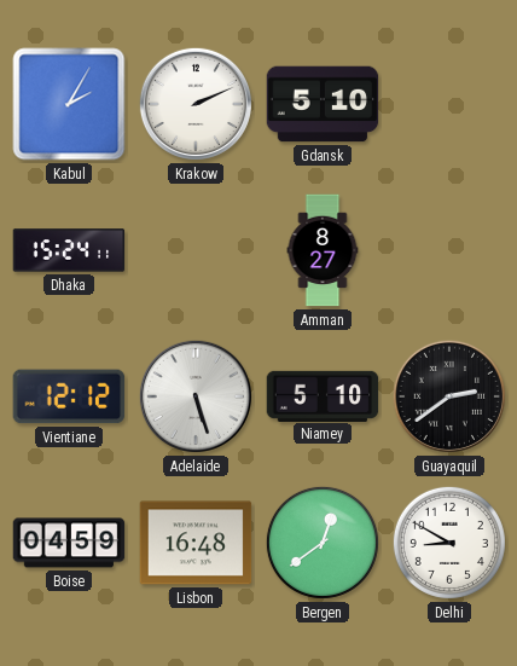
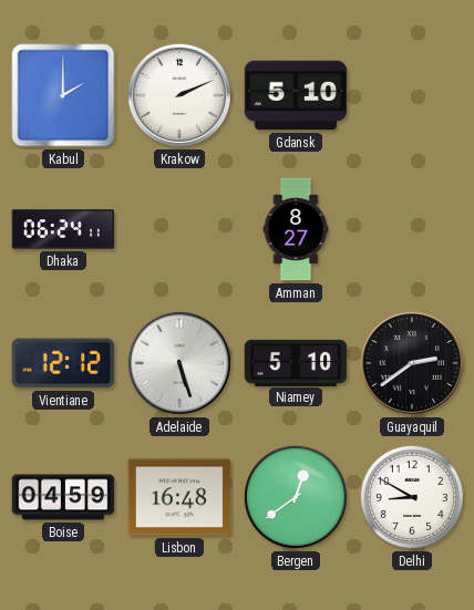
Kabul: 2:05 -> 2:00
Dhaka: 15:24 -> 06:24
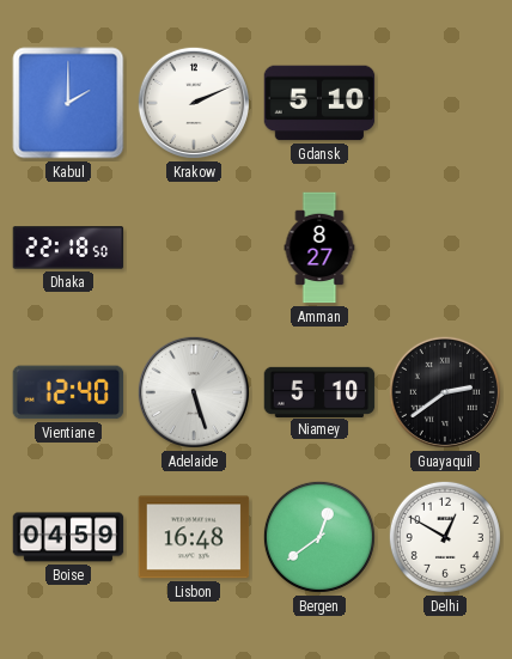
Dhaka: 06:24 -> 22:18
Vientiane: 12:12 -> 12:40
Delhi: 8:50 -> 12:50
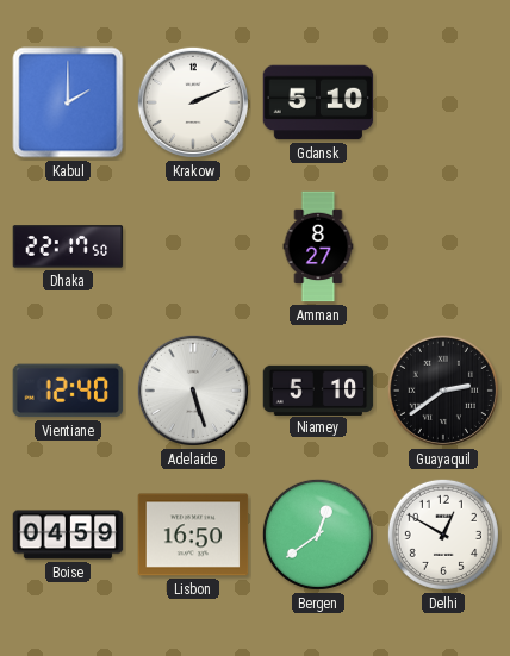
Dhaka: 22:18 -> 22:17
Lisbon: 16:48 -> 16:50
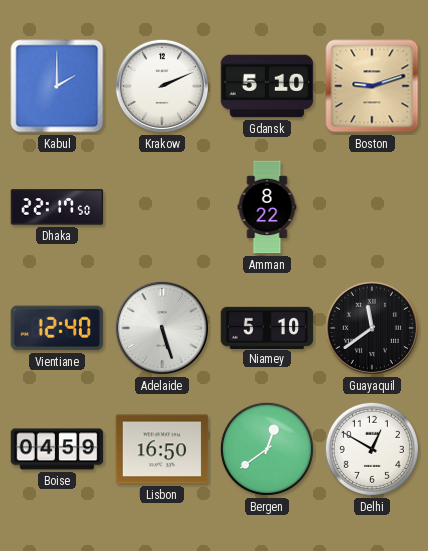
Boston: none -> 9:12
Amman: 8:27 -> 8:22
Guayaquil: 2:39 -> 11:39
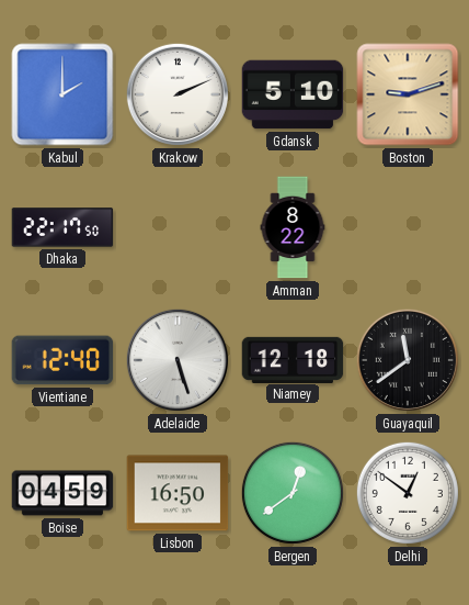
Niamey: 5:10 -> 12:18
Delhi: 12:50 -> 12:51
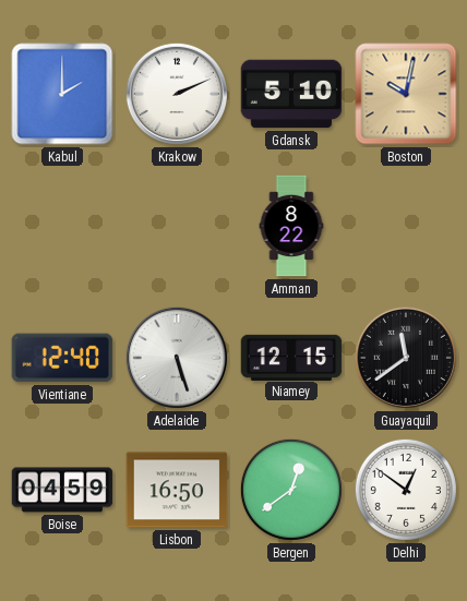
Boston: 9:12 -> 10:02
Dhaka: 22:17 -> none
Niamey: 12:18 -> 12:15
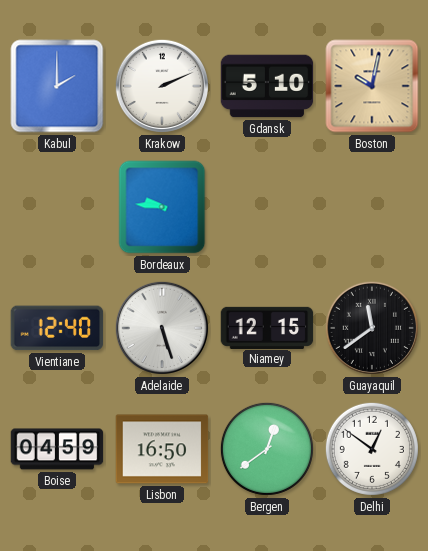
Bordeaux: none -> 9:46
Amman: 8:22 -> none
